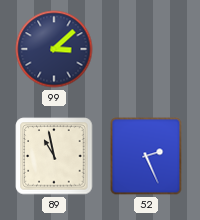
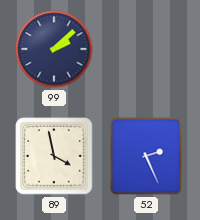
99: 3:08 -> 2:08
89: 10:58 -> 3:58
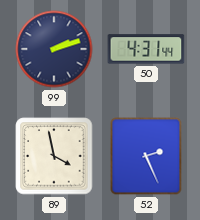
99: 2:08 -> 2:12
50: none -> 4:31
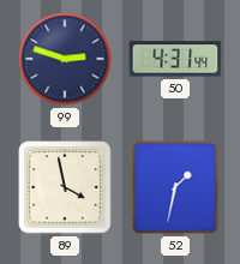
99: 2:12 -> 2:48
52: 2:26 -> 1:32
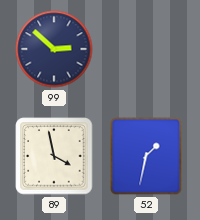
99: 2:48 -> 2:52
50: 4:31 -> none
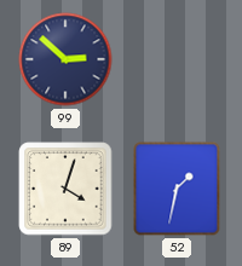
89: 3:58 -> 4:03
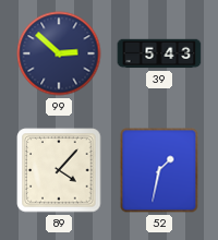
39: none -> 5:43
89: 4:03 -> 4:07
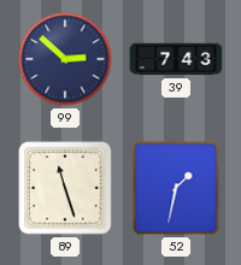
39: 5:43 -> 7:43
89: 4:07 -> 11:27
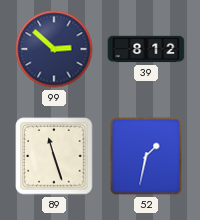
39: 7:43 -> 8:12
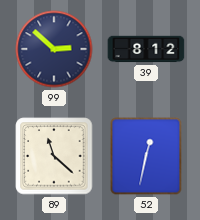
89: 11:27 -> 11:22
52: 1:32 -> 12:32
